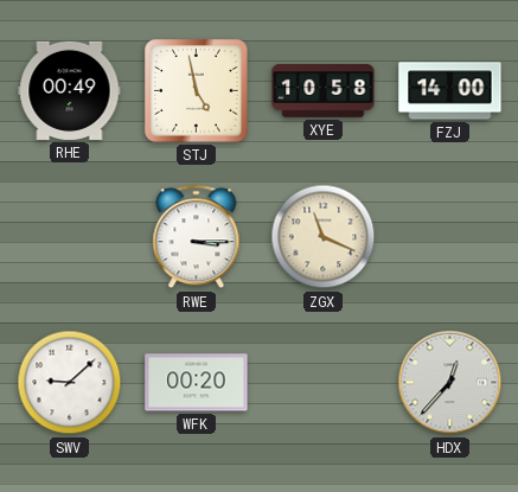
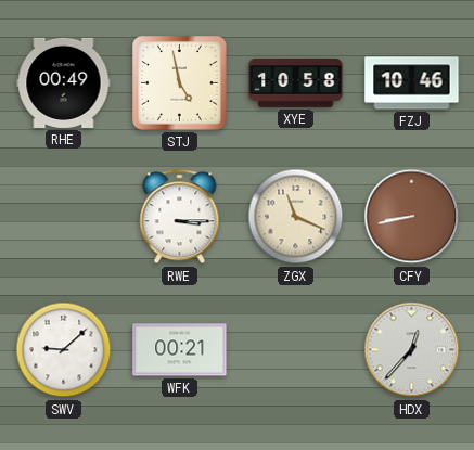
FZJ: 14:00 -> 10:46
CFY: none -> 8:43
WFK: 00:20 -> 00:21
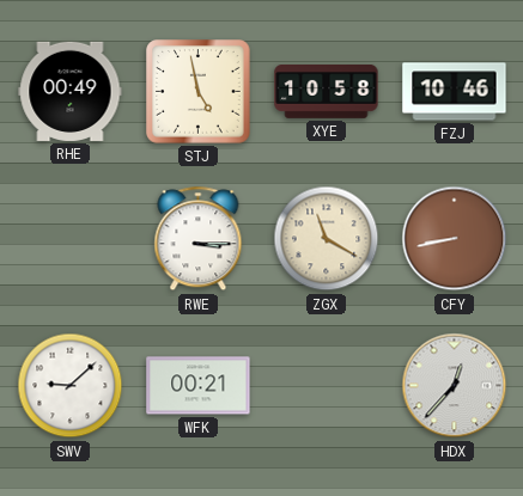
ZGX: 11:19 -> 11:20
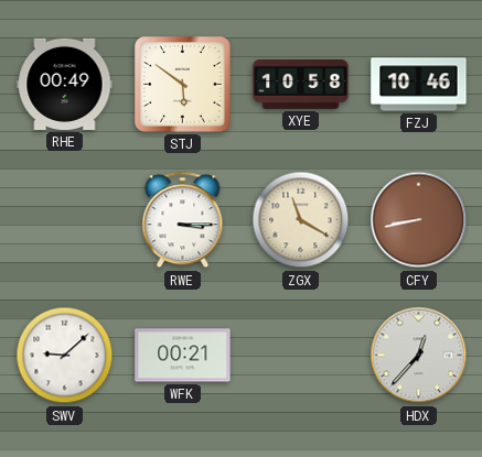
STJ: 4:58 -> 5:51
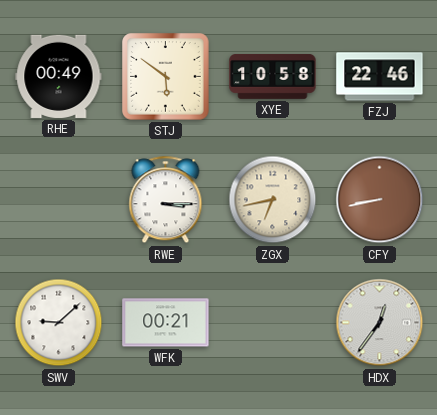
FZJ: 10:46 -> 22:46
ZGX: 11:20 -> 6:43
HDX: 12:37 -> 12:36
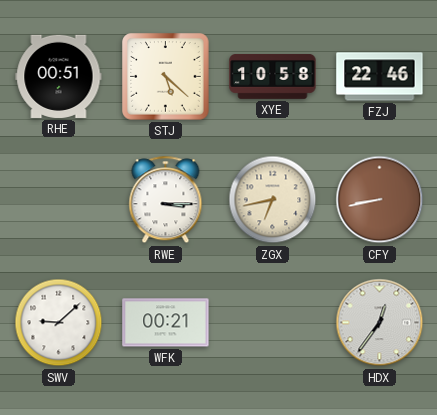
RHE: 00:49 -> 00:51
STJ: 5:51 -> 5:22
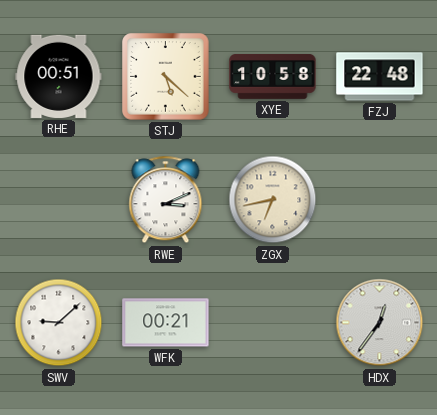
FZJ: 22:46 -> 22:48
RWE: 3:15 -> 3:11
CFY: 8:43 -> none
